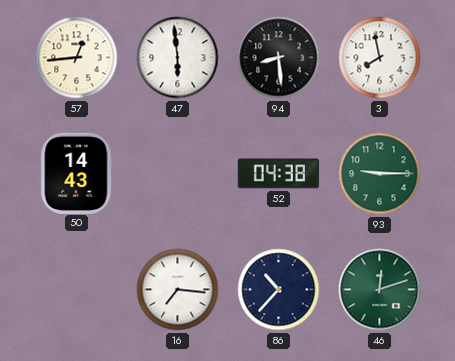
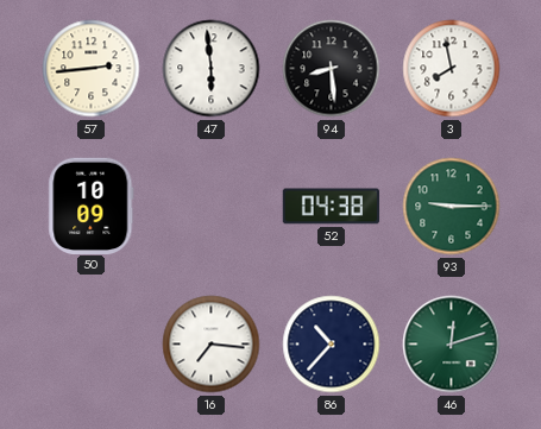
57: 12:44 -> 2:44
50: 14:43 -> 10:09
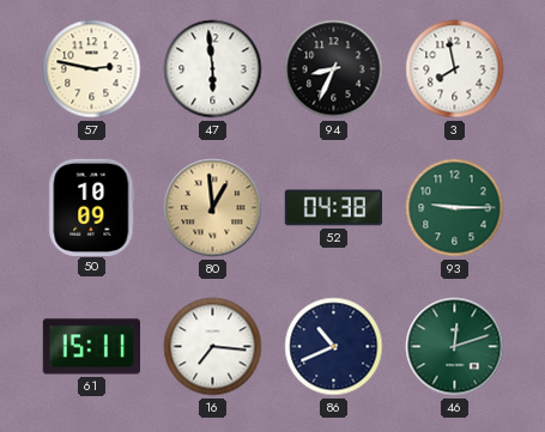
57: 2:44 -> 2:47
94: 8:29 -> 8:34
80: none -> 12:59
61: none -> 15:11
86: 10:37 -> 10:41
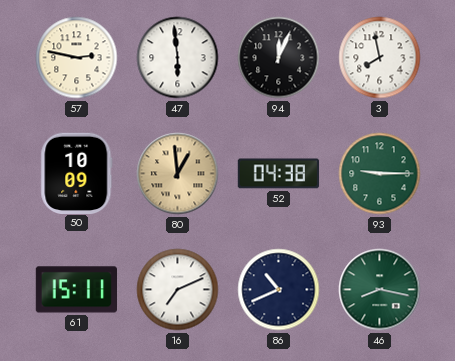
94: 8:34 -> 12:04
16: 7:16 -> 7:11
46: 12:12 -> 8:17
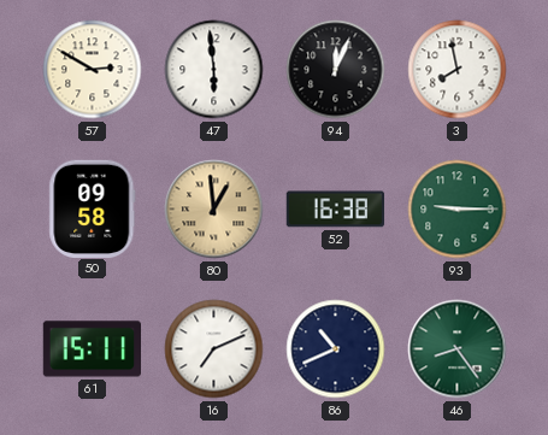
57: 2:47 -> 2:50
50: 10:09 -> 09:58
52: 04:38 -> 16:38
46: 8:17 -> 8:24
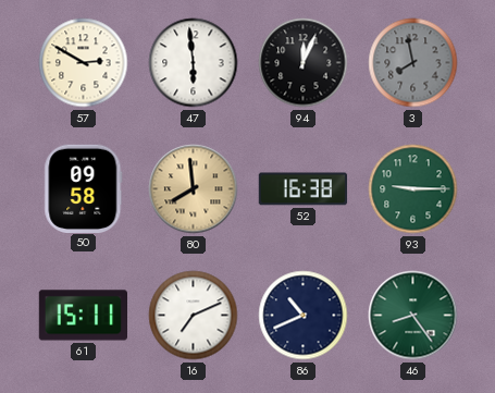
3 dial: white -> grey
80: 12:59 -> 7:59
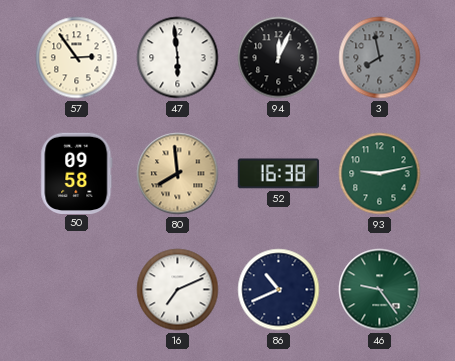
57: 2:50 -> 2:54
93: 9:15 -> 9:13
61: 15:11 -> none
46: 8:24 -> 9:24
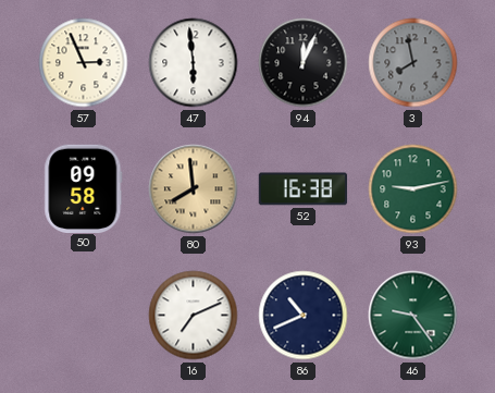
57: 2:54 -> 2:56
